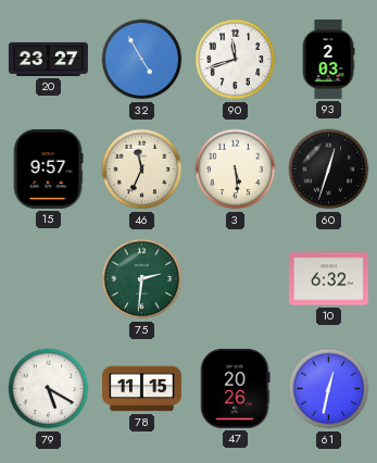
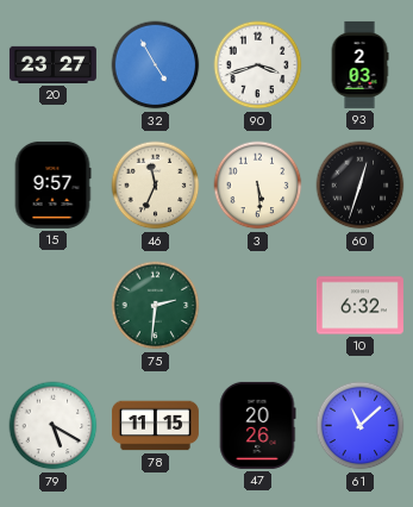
90: 11:42 -> 3:42
61: 12:32 -> 11:08
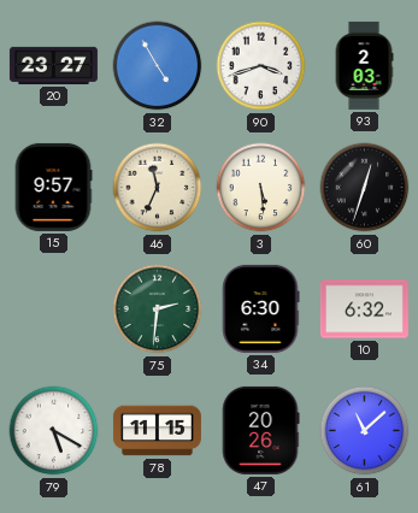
34: none -> 6:30
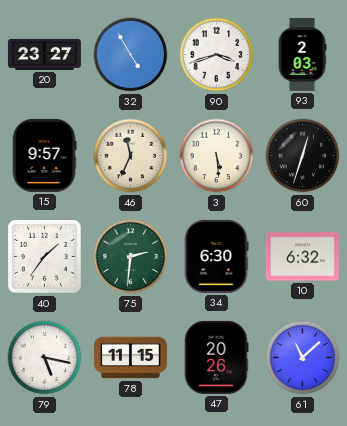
40: none -> 1:36
79: 5:20 -> 5:17
